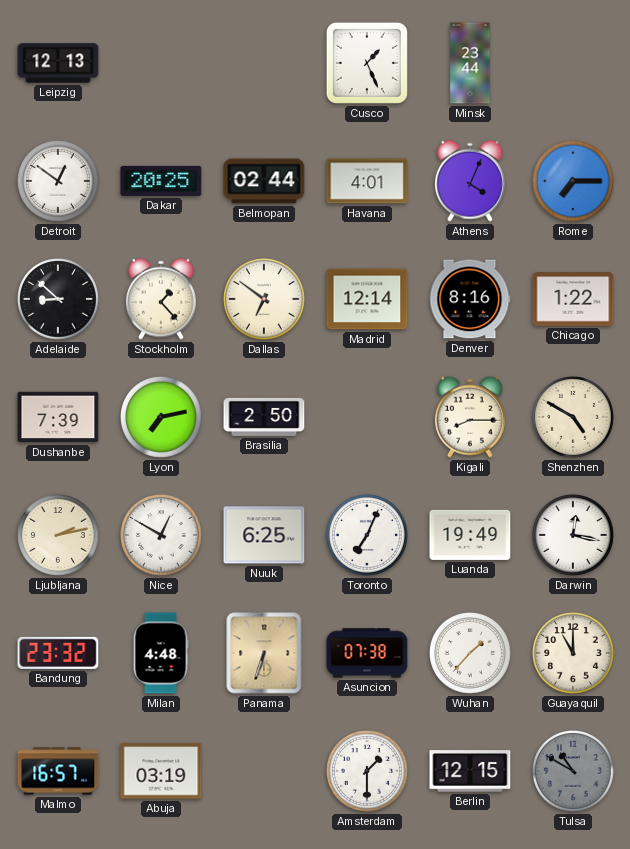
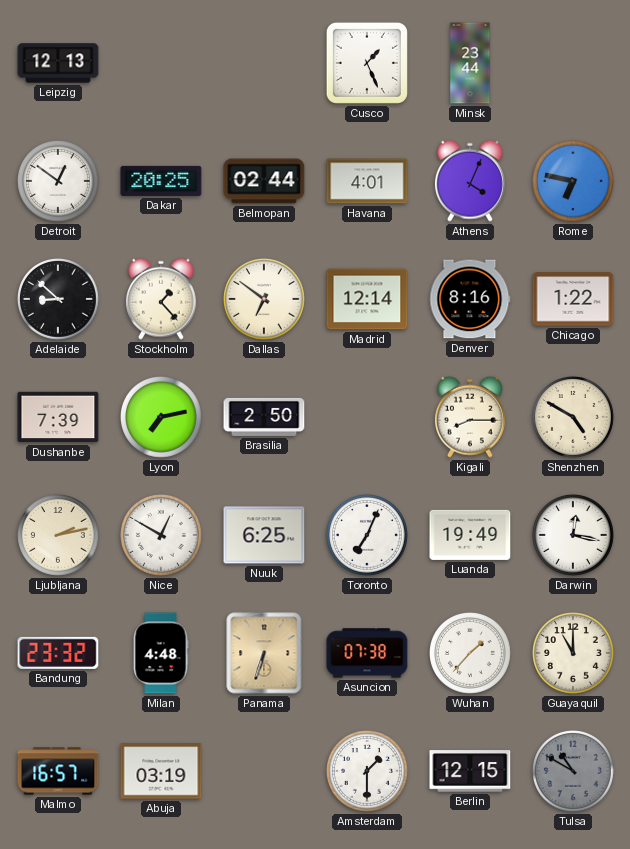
Rome: 7:15 -> 6:47
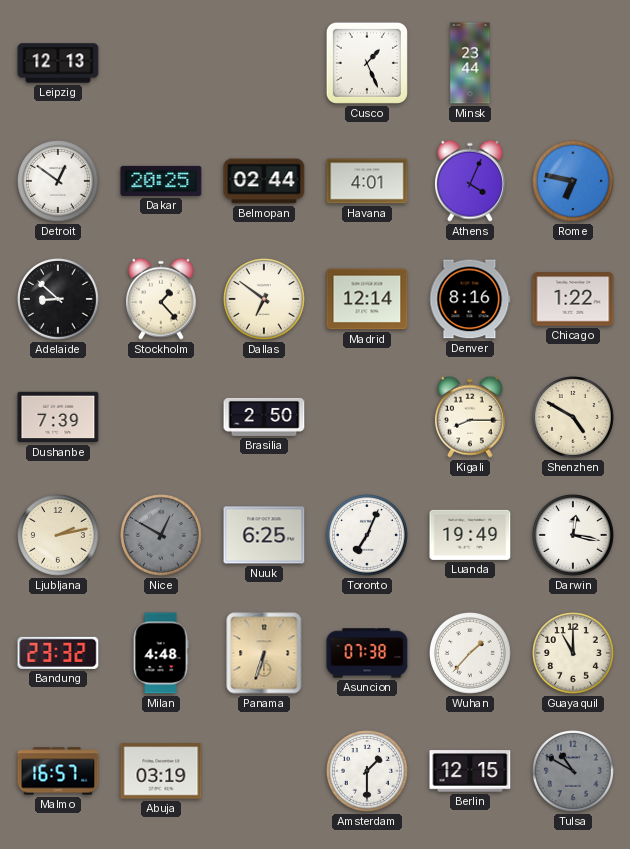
Lyon: 7:13 -> none
Nice dial: white -> grey
